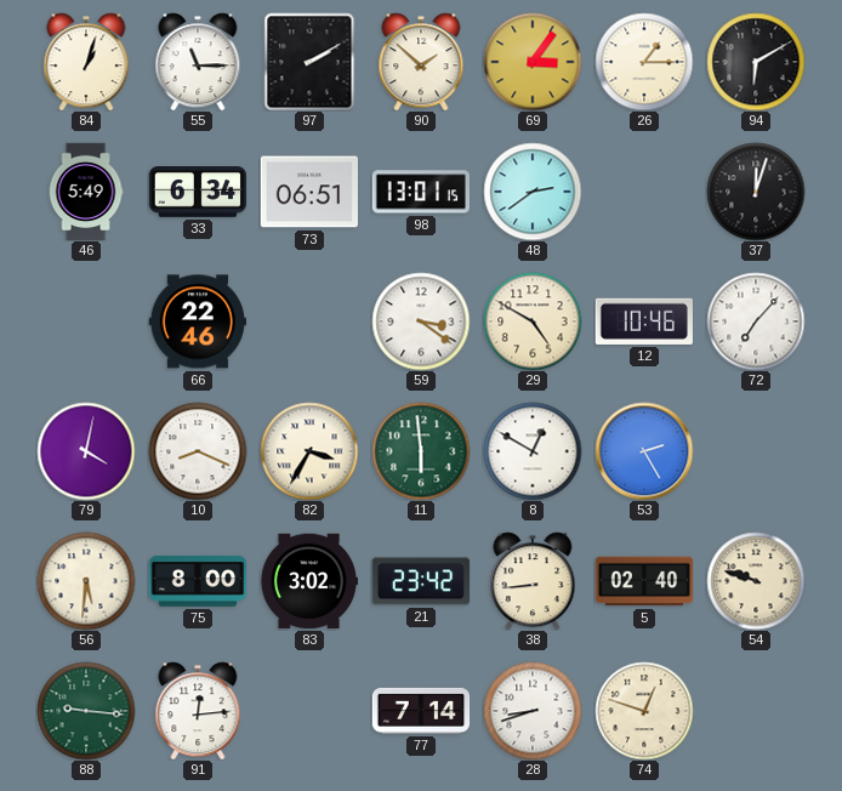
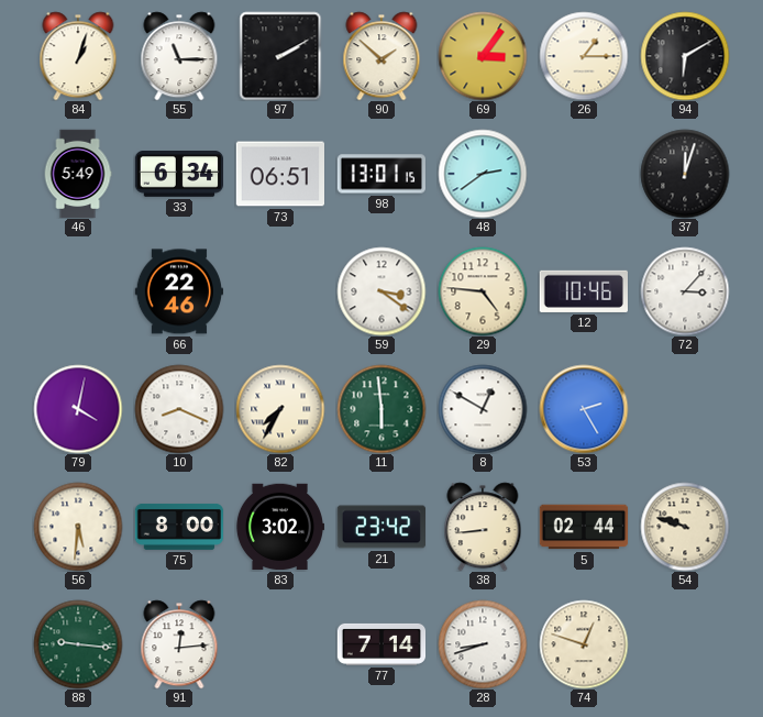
29: 4:50 -> 4:46
72: 7:07 -> 3:07
82: 3:35 -> 7:35
5: 02:40 -> 02:44
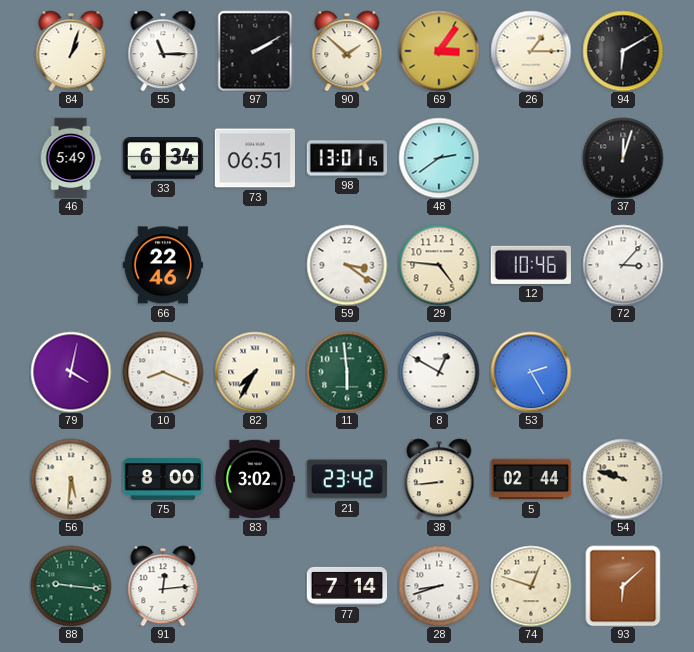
93: none -> 6:08
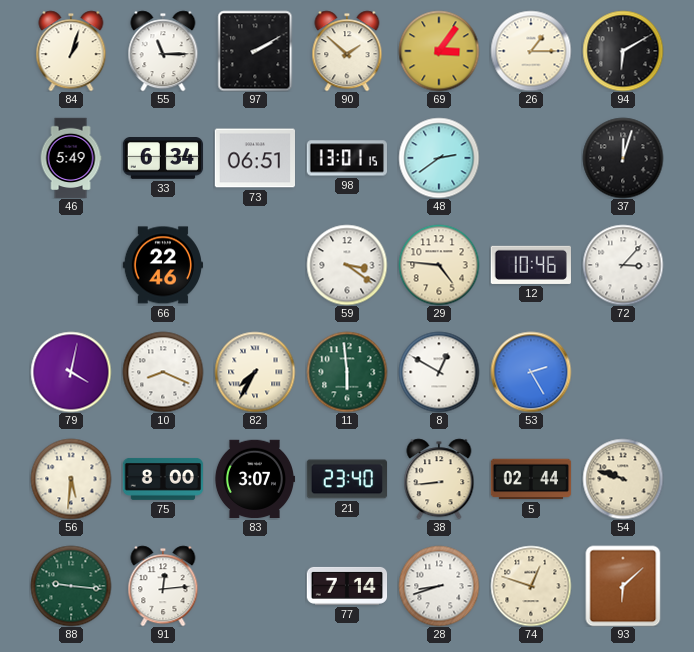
83: 3:02 -> 3:07
21: 23:42 -> 23:40
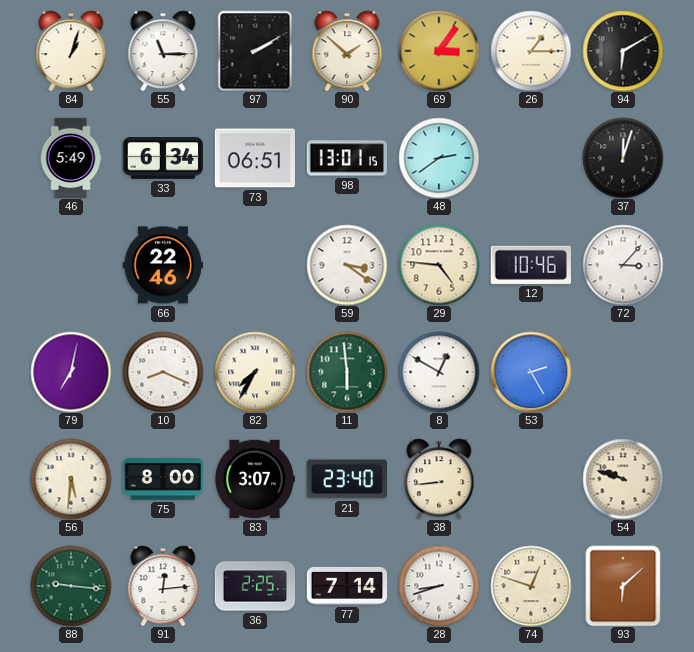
79: 4:02 -> 7:02
5: 02:44 -> none
36: none -> 2:25
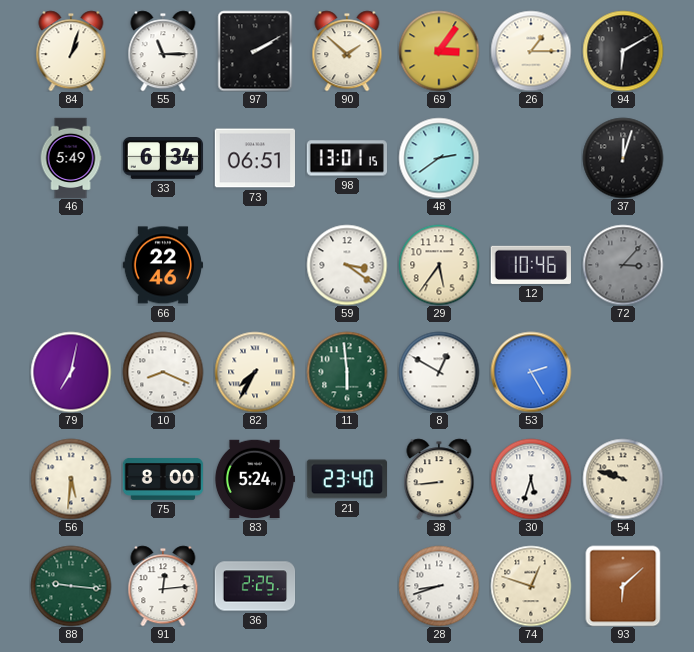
29: 4:46 -> 5:36
72 dial: white -> grey
83: 3:07 -> 5:24
30: none -> 5:33
77: 7:14 -> none
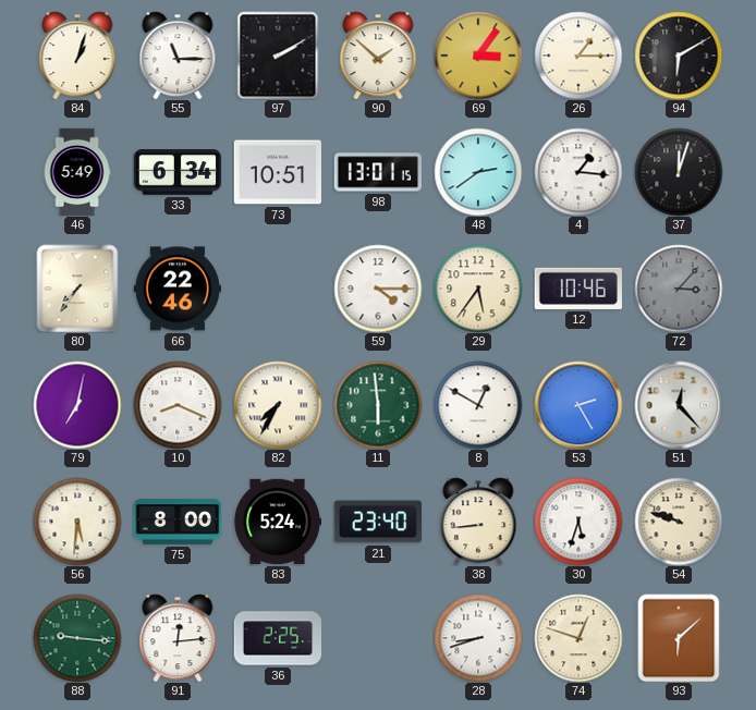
73: 06:51 -> 10:51
4: none -> 1:16
80: none -> 7:36
59: 3:21 -> 4:15
51: none -> 12:23
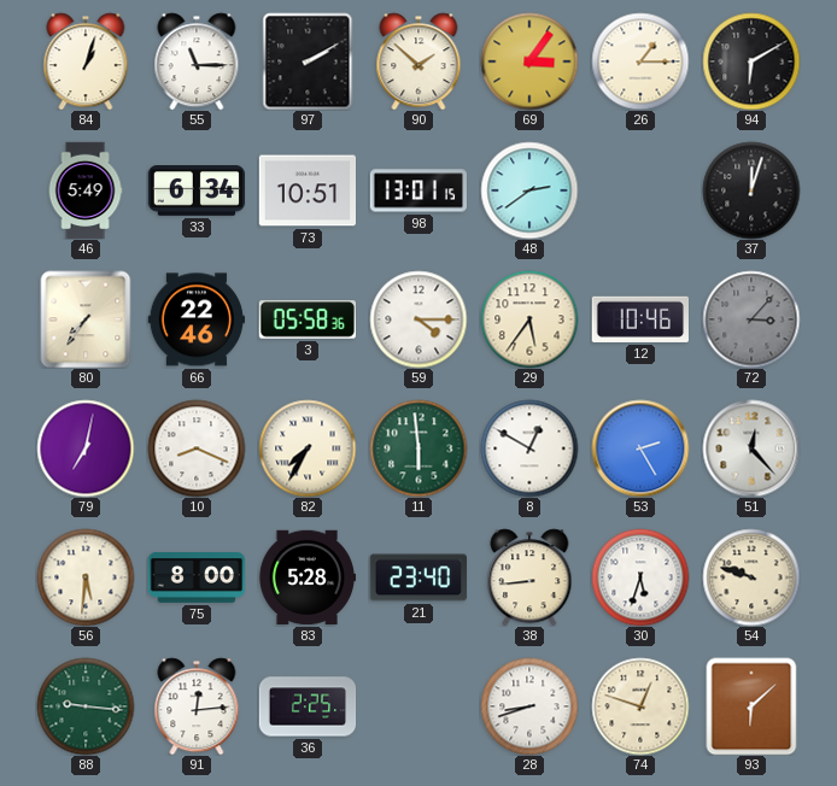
4: 1:16 -> none
3: none -> 05:58
83: 5:24 -> 5:28
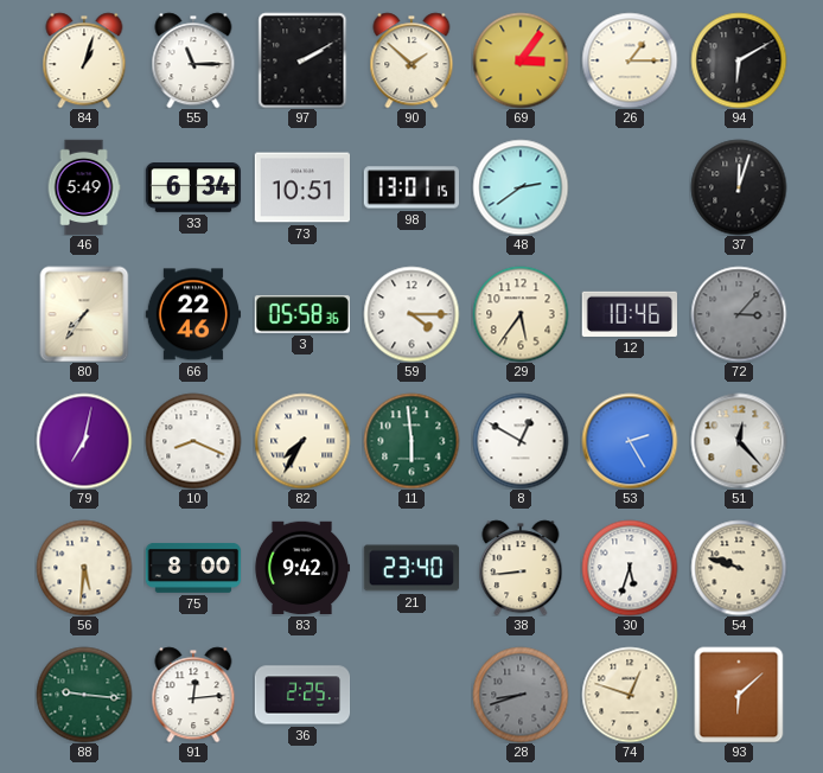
83: 5:28 -> 9:42
28 dial: white -> grey
